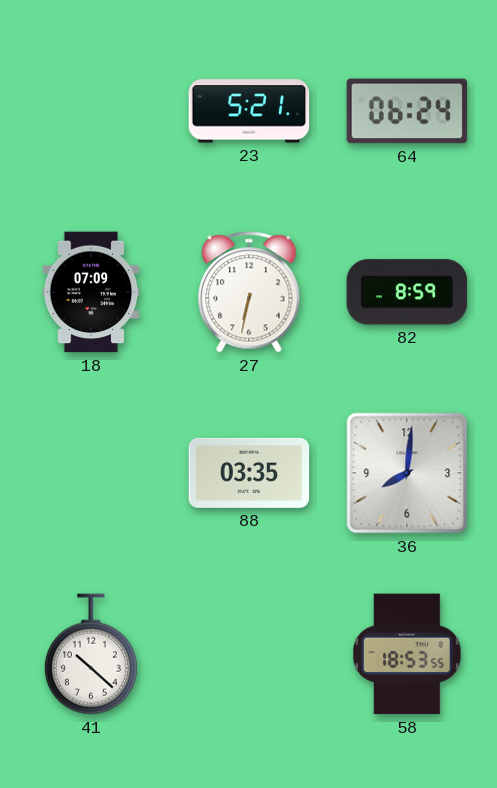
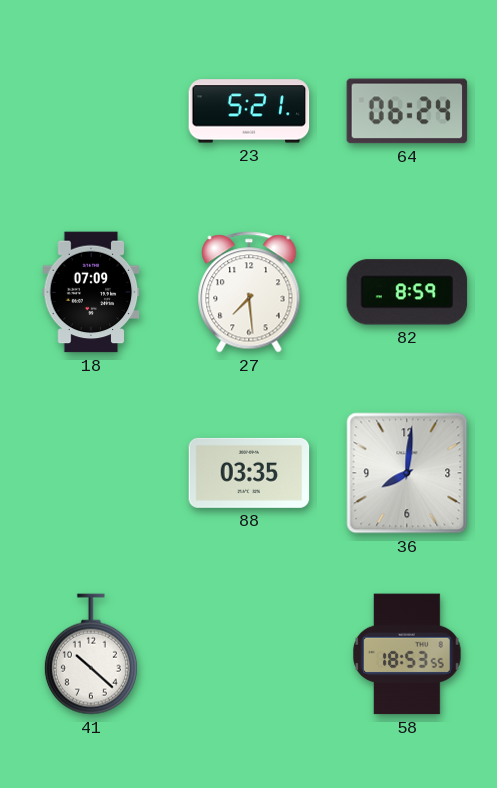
27: 6:32 -> 7:29
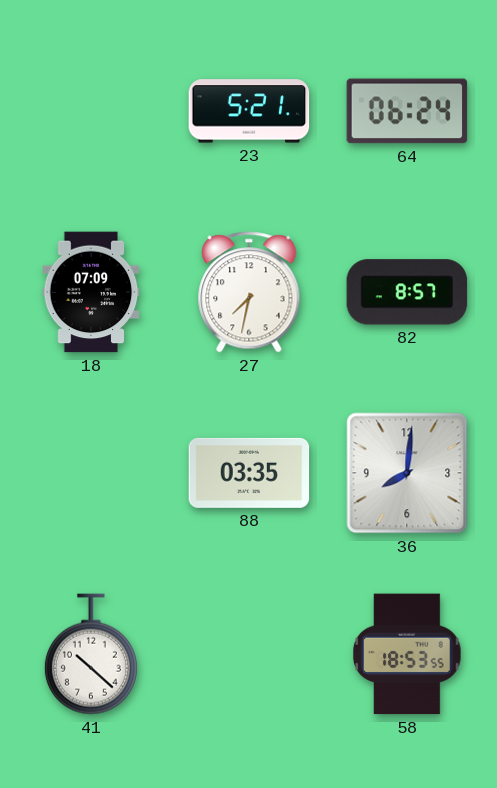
27: 7:29 -> 7:32
82: 8:59 -> 8:57
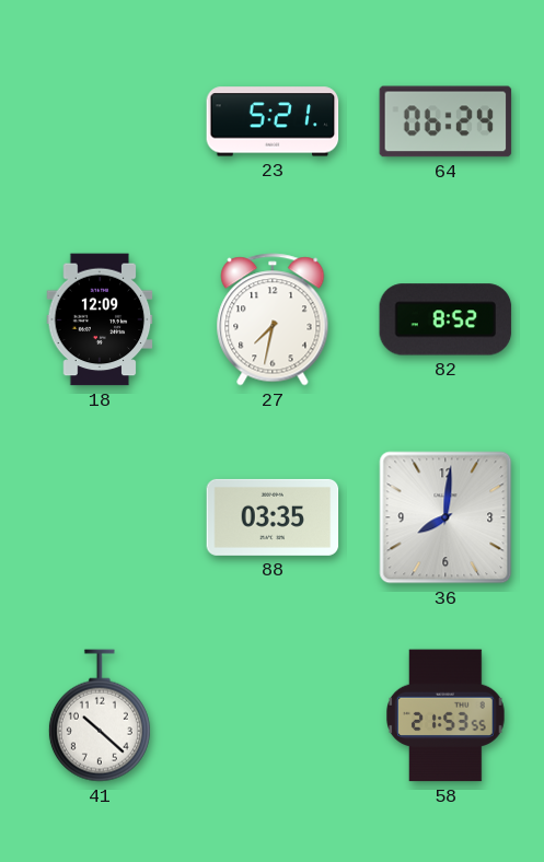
18: 07:09 -> 12:09
82: 8:57 -> 8:52
58: 18:53 -> 21:53
